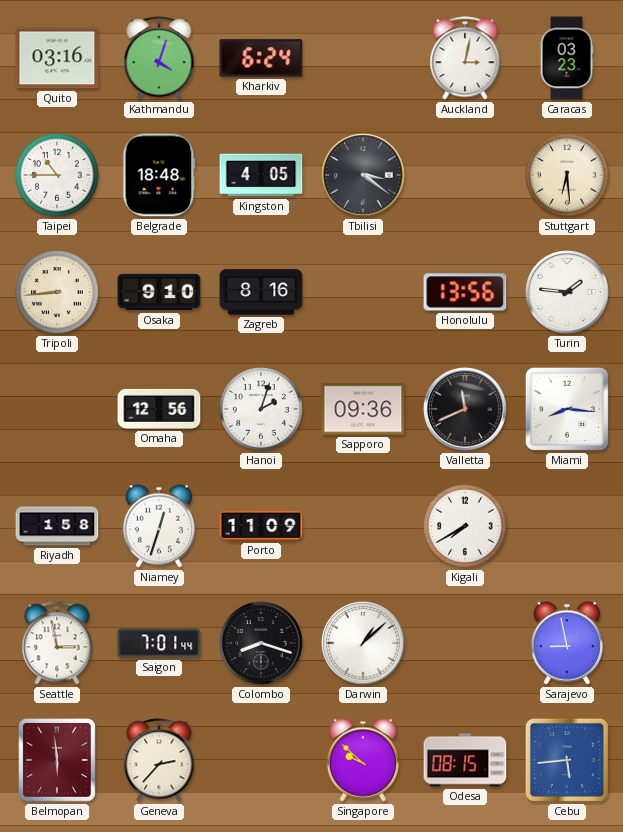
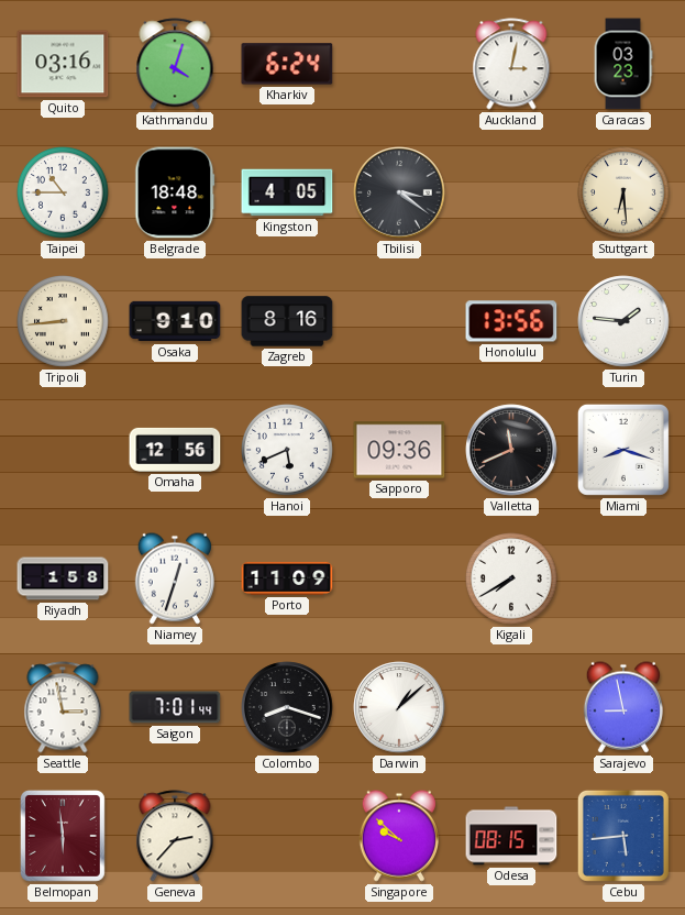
Hanoi: 2:03 -> 5:41
Miami: 8:16 -> 8:18
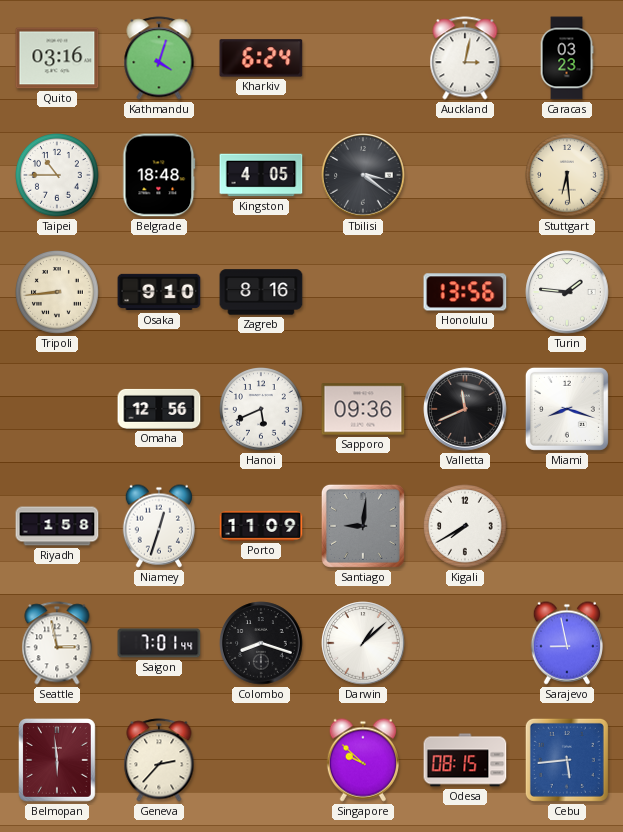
Santiago: none -> 9:01
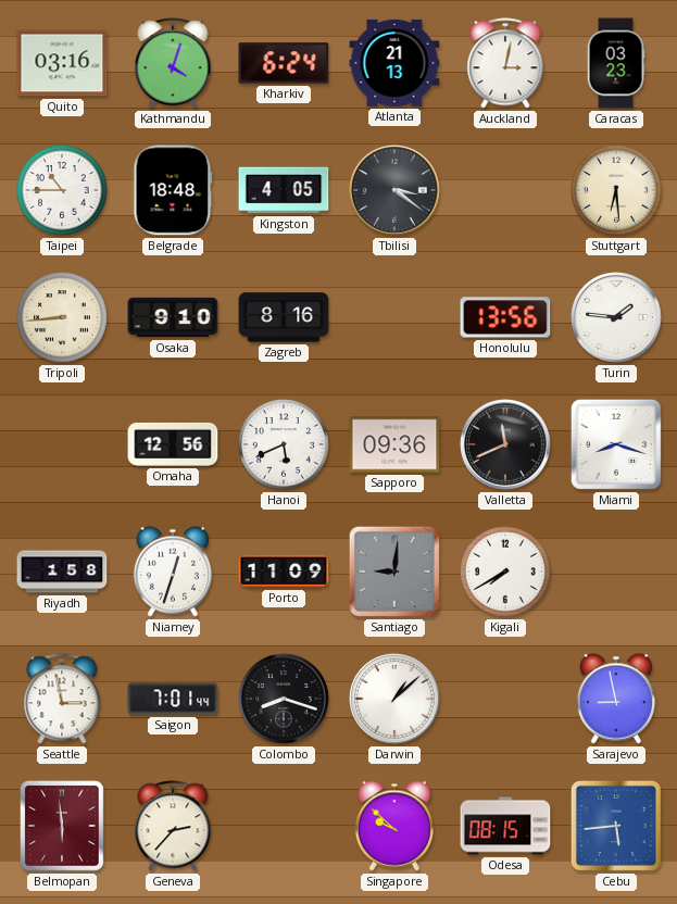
Atlanta: none -> 21:13
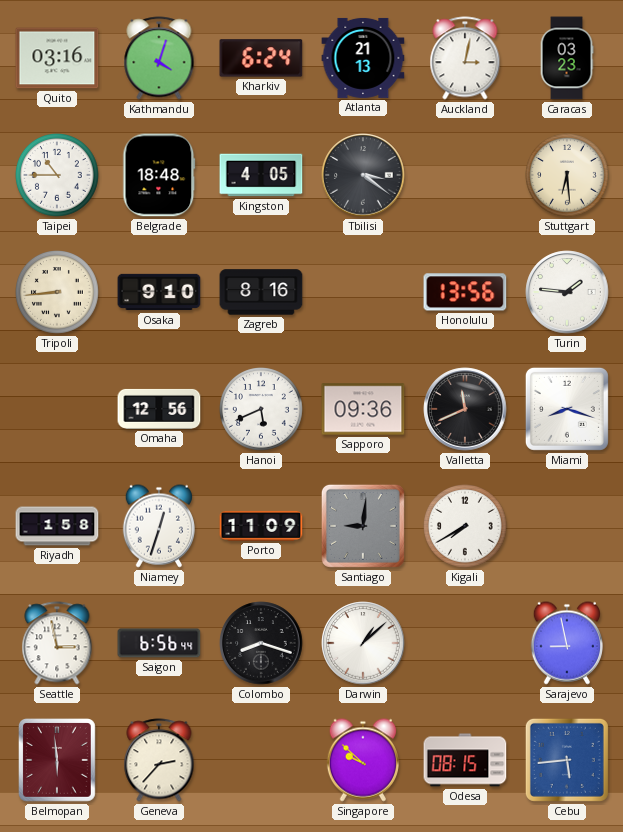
Saigon: 7:01 -> 6:56
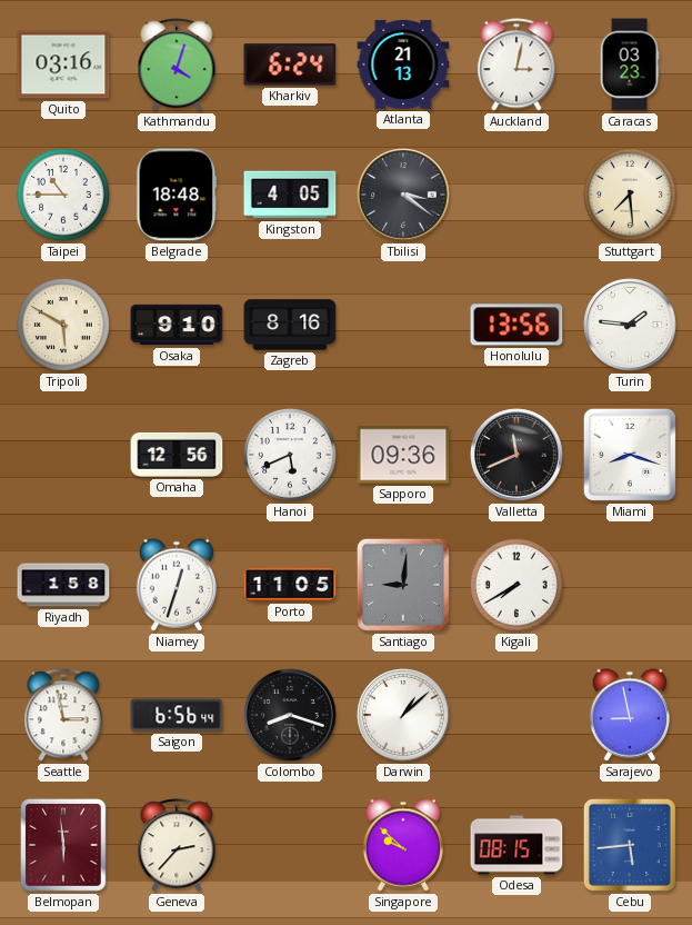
Stuttgart: 6:29 -> 7:29
Tripoli: 8:44 -> 5:50
Porto: 11:09 -> 11:05
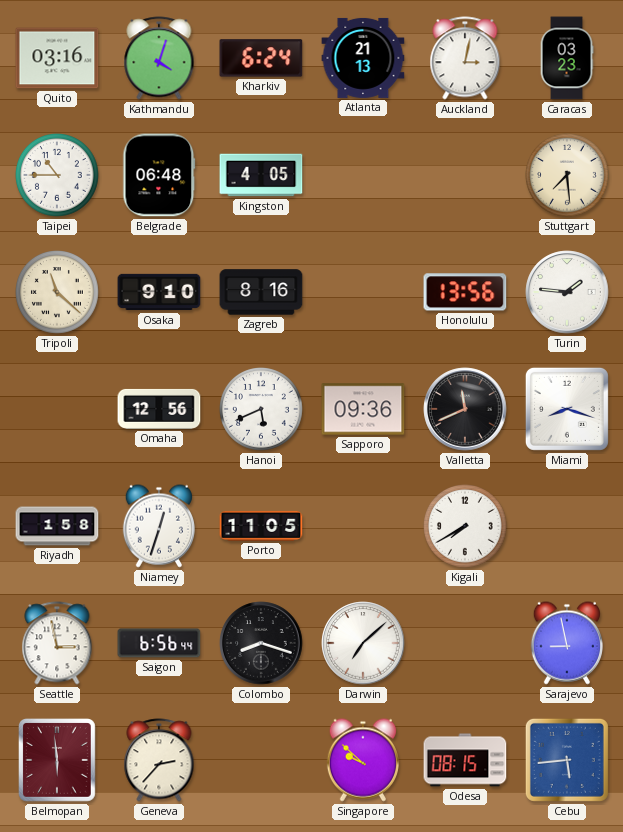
Belgrade: 18:48 -> 06:48
Tbilisi: 3:21 -> none
Tripoli: 5:50 -> 11:22
Santiago: 9:01 -> none
Darwin: 1:08 -> 7:08
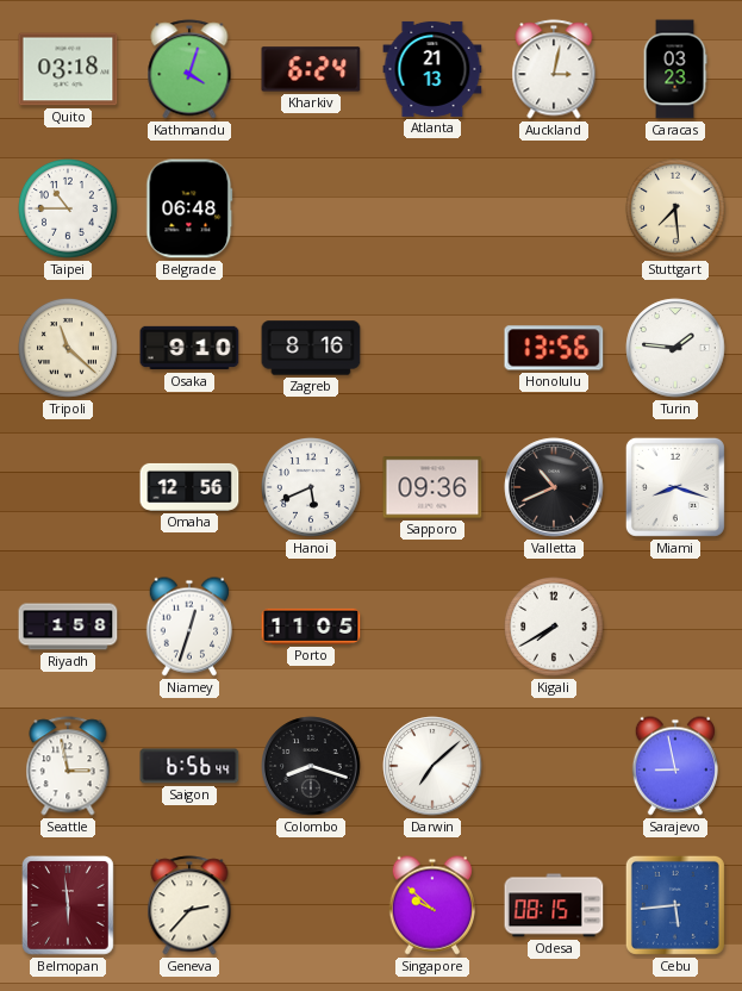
Quito: 03:16 -> 03:18
Kingston: 4:05 -> none
Valletta: 11:41 -> 10:41
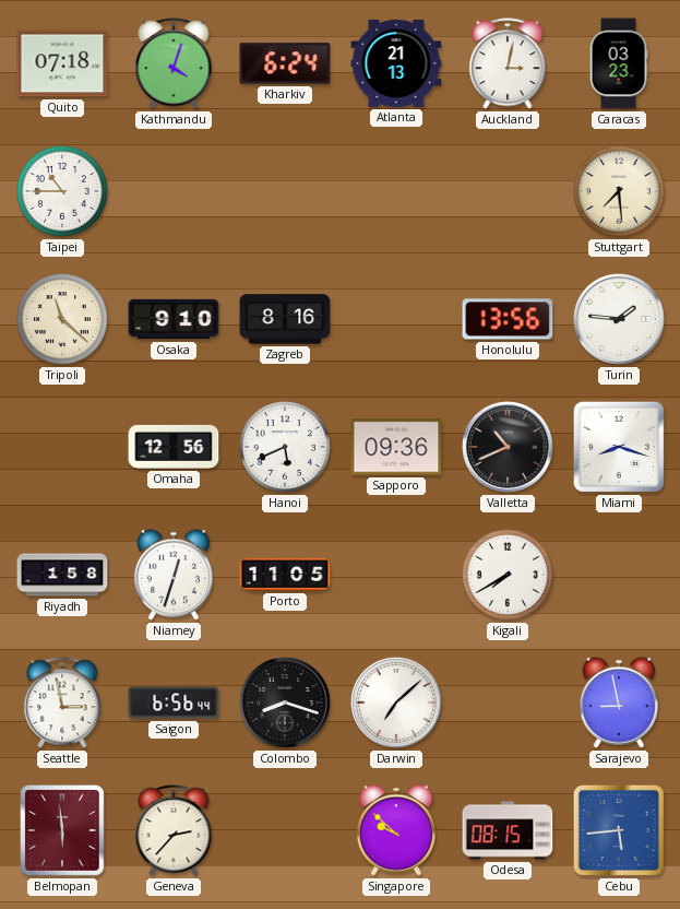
Quito: 03:18 -> 07:18
Belgrade: 06:48 -> none
